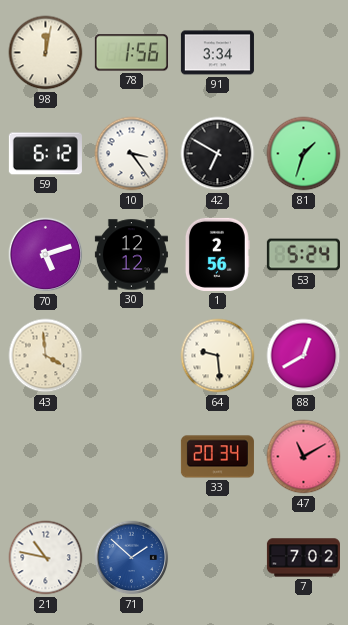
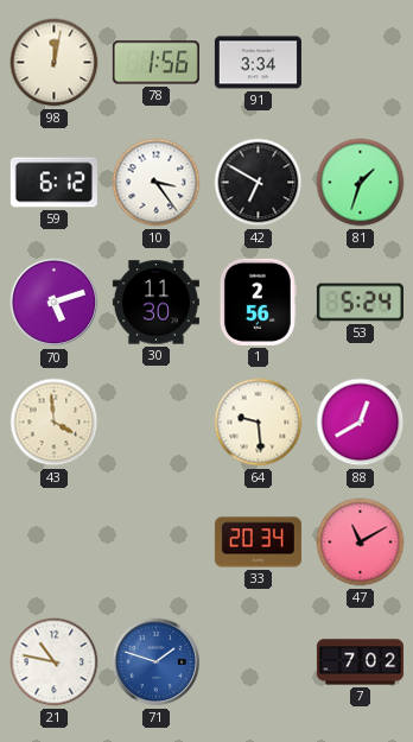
30: 12:12 -> 11:30
71: 1:52 -> 1:48
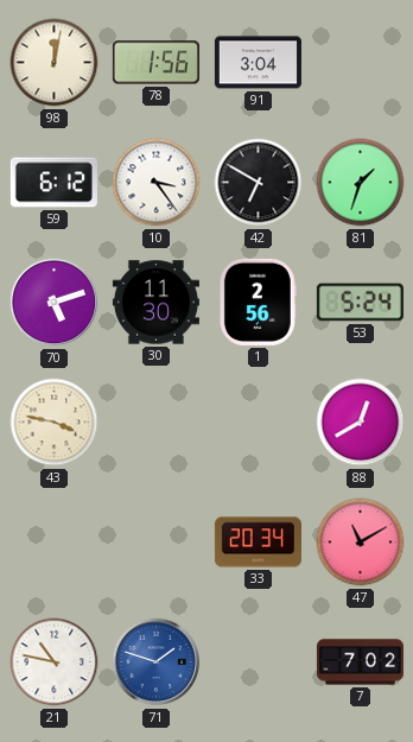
91: 3:34 -> 3:04
43: 3:59 -> 3:47
64: 9:29 -> none
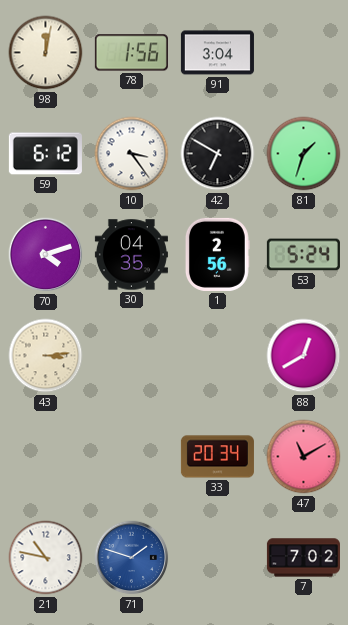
70: 5:12 -> 4:12
30: 11:30 -> 04:35
43: 3:47 -> 3:14
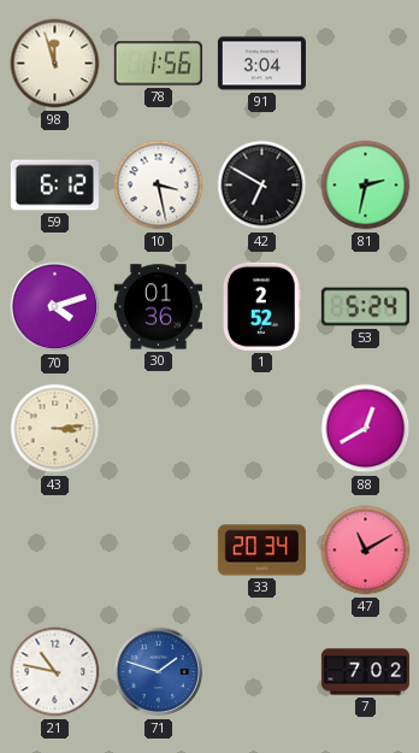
98: 12:02 -> 11:57
10: 3:24 -> 3:28
81: 1:33 -> 2:32
30: 04:35 -> 01:36
1: 2:56 -> 2:52
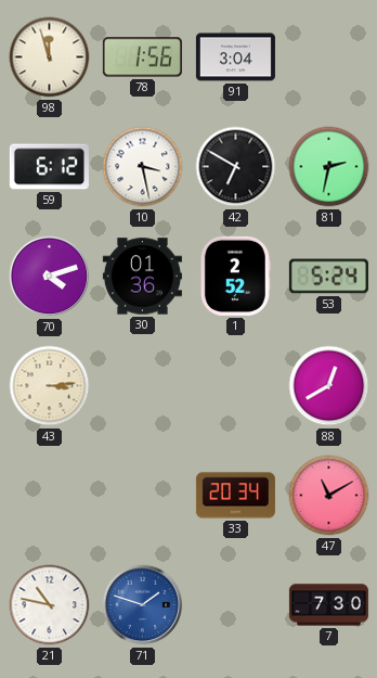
7: 7:02 -> 7:30
